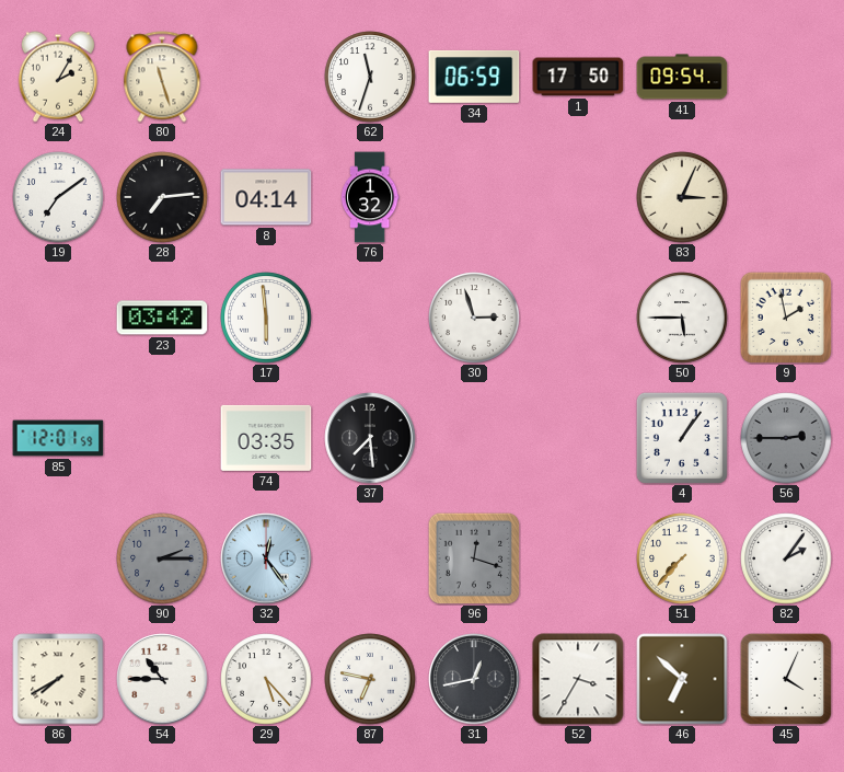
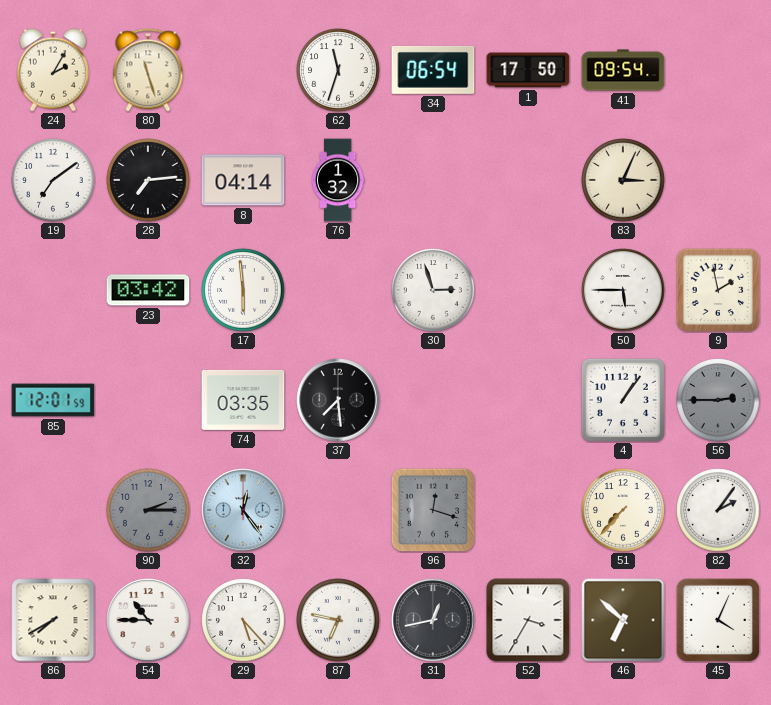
34: 06:59 -> 06:54
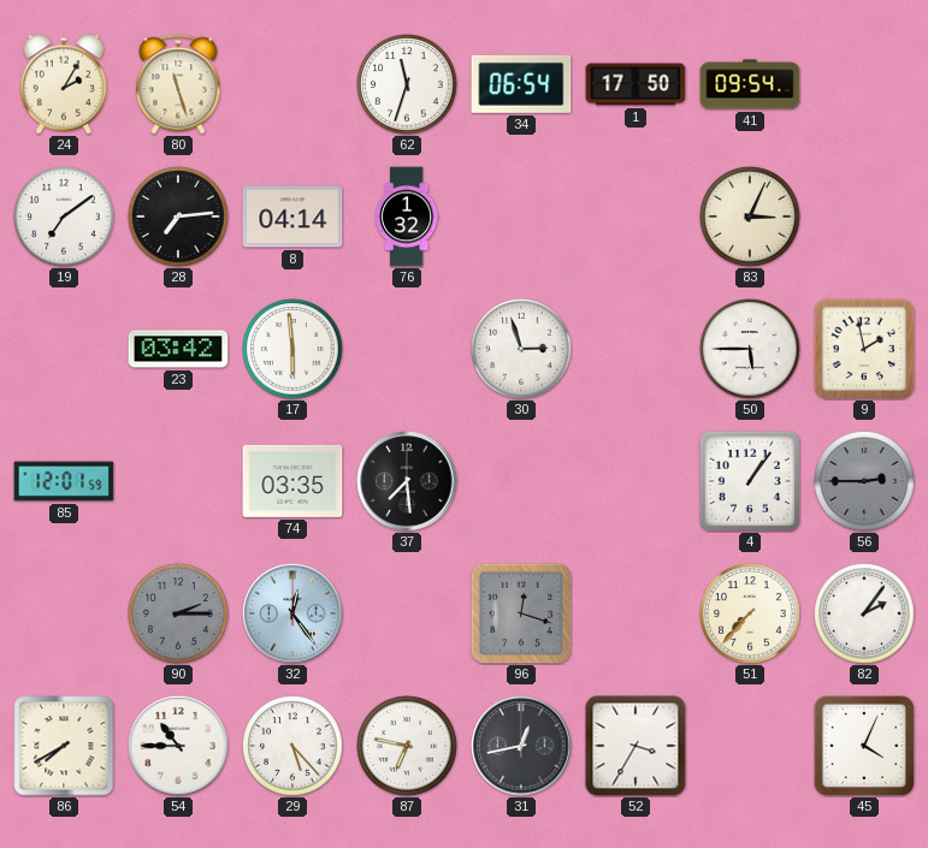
46: 6:52 -> none
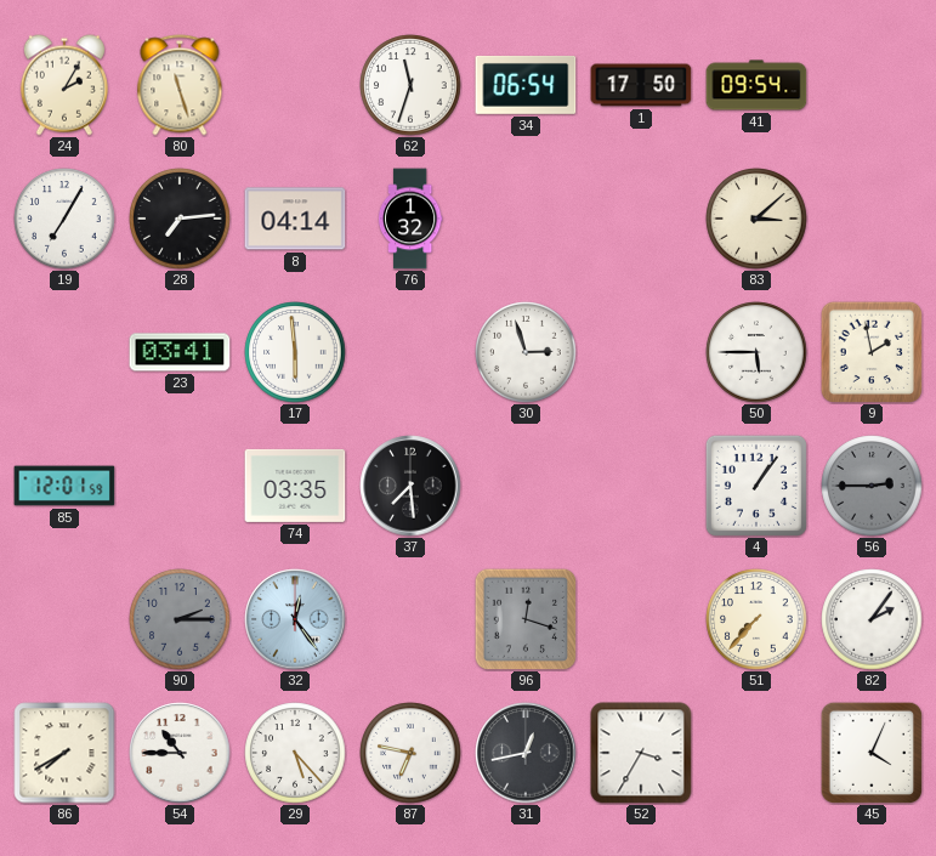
19: 7:09 -> 7:05
83: 3:04 -> 3:08
23: 03:42 -> 03:41
